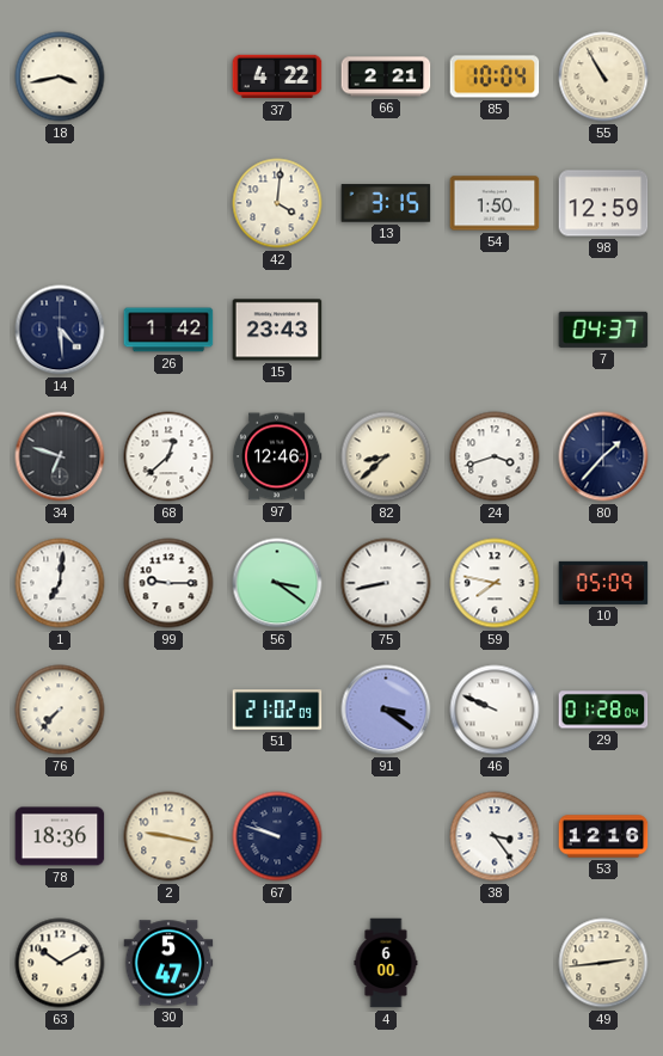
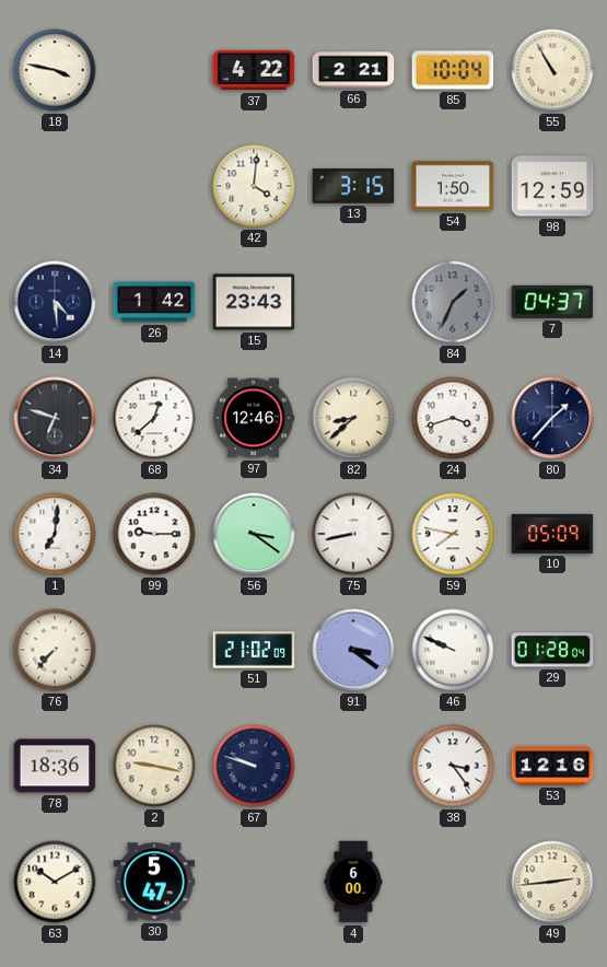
18: 3:43 -> 3:47
84: none -> 1:34
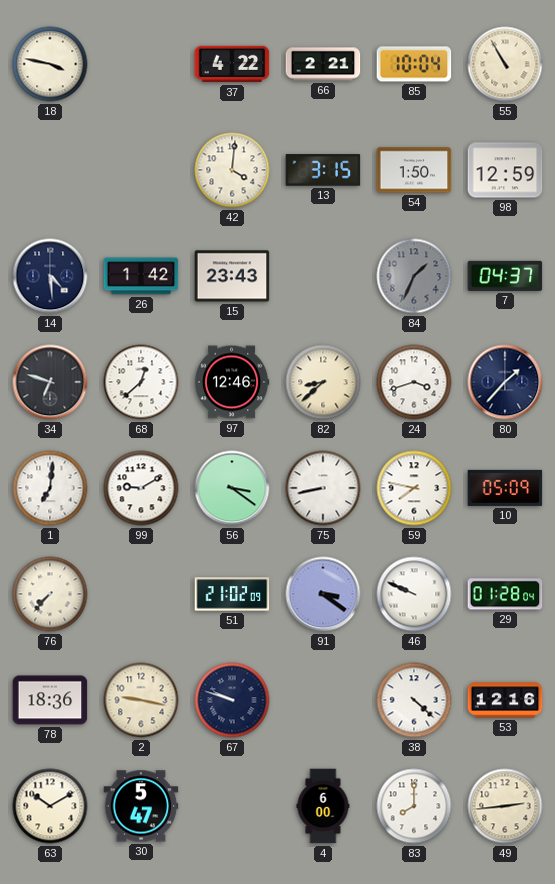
99: 9:15 -> 9:10
38: 3:24 -> 4:22
83: none -> 8:00
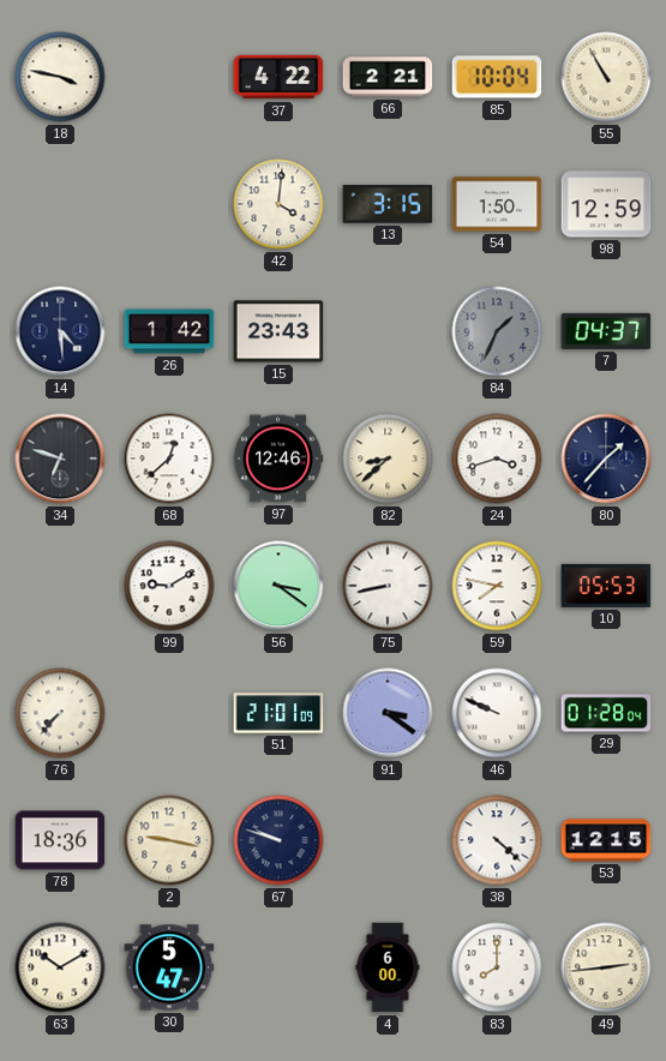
1: 7:01 -> none
10: 05:09 -> 05:53
51: 21:02 -> 21:01
53: 12:16 -> 12:15
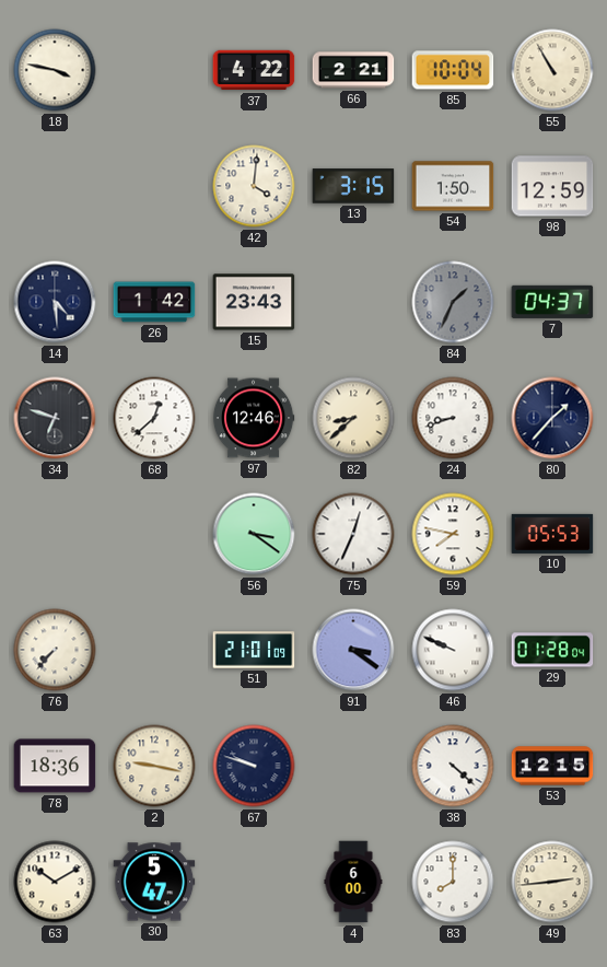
24: 3:42 -> 8:42
99: 9:10 -> none
75: 8:43 -> 12:34
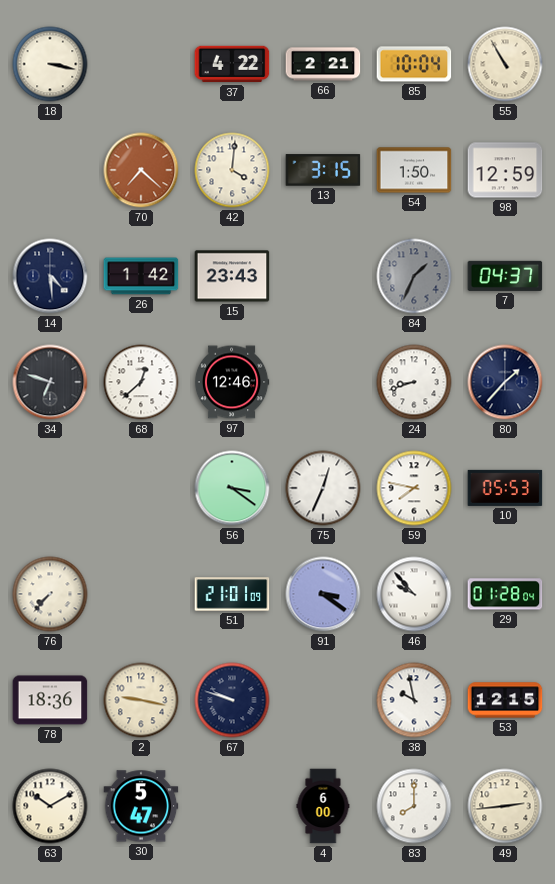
18: 3:47 -> 3:17
70: none -> 7:22
82: 8:38 -> none
46: 9:49 -> 9:53
38: 4:22 -> 9:58
